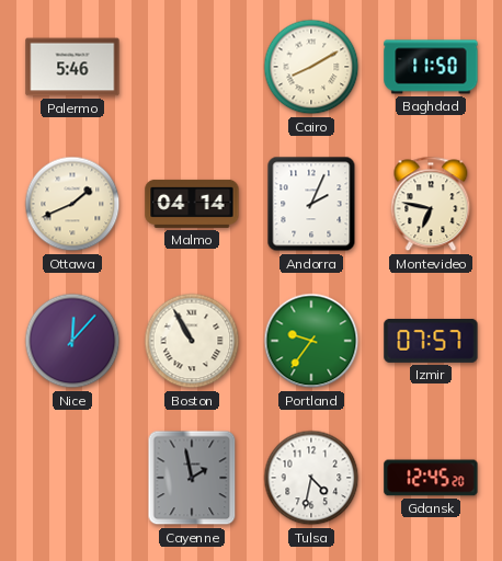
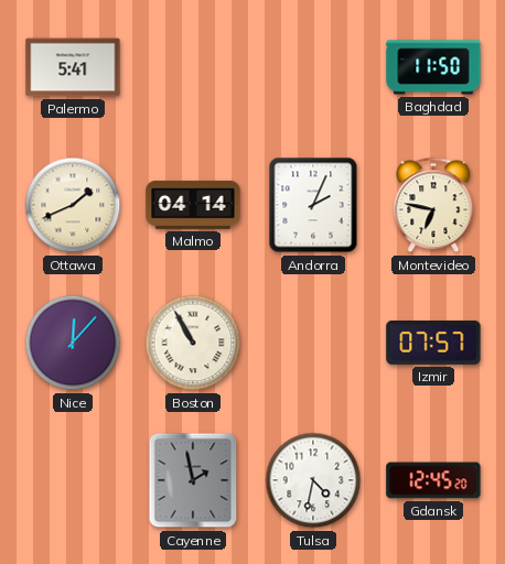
Palermo: 5:46 -> 5:41
Cairo: 8:10 -> none
Portland: 9:36 -> none
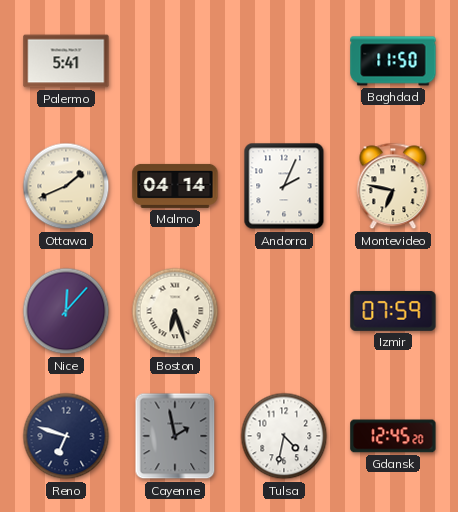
Boston: 10:55 -> 6:27
Izmir: 07:57 -> 07:59
Reno: none -> 6:48
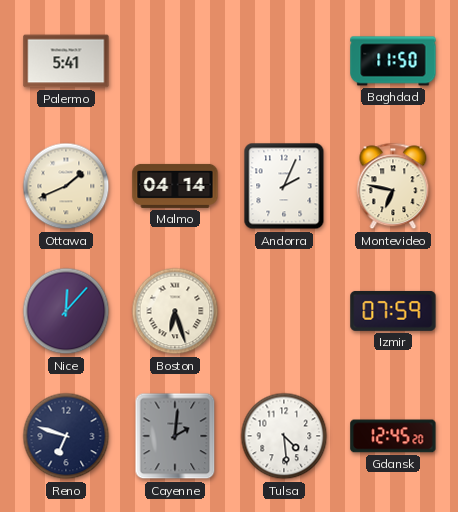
Cayenne: 1:58 -> 2:01
Tulsa: 4:32 -> 4:29
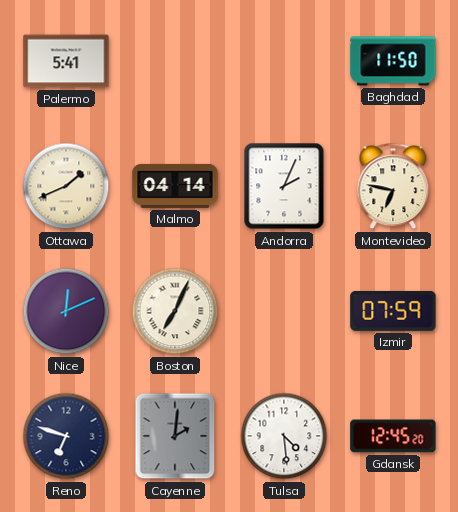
Nice: 12:07 -> 12:11
Boston: 6:27 -> 7:04
